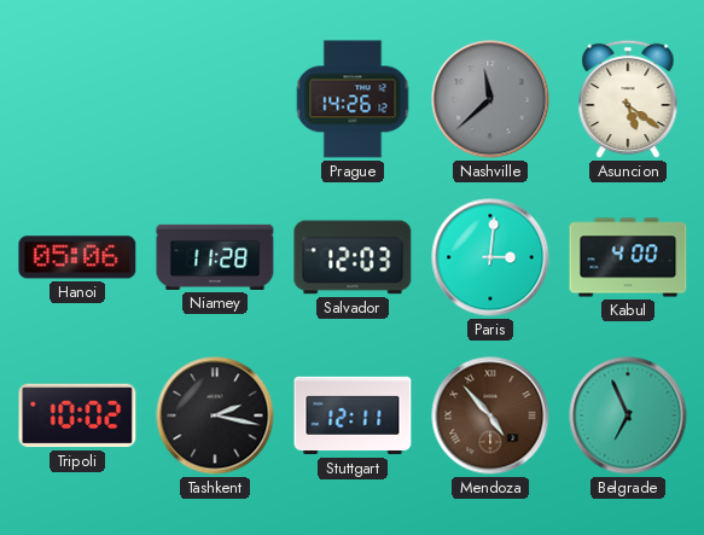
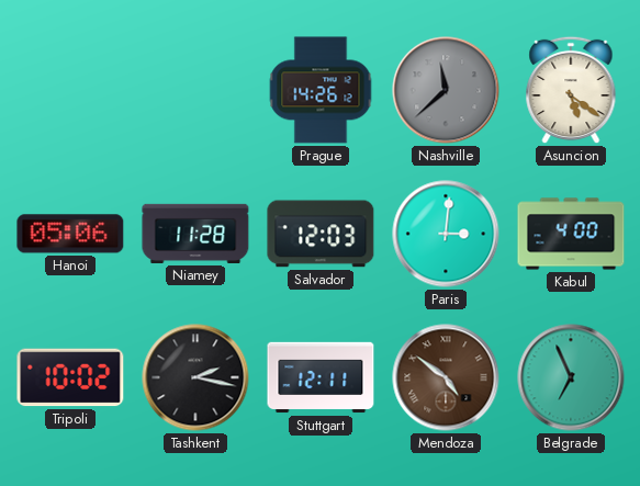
Mendoza: 4:53 -> 4:51
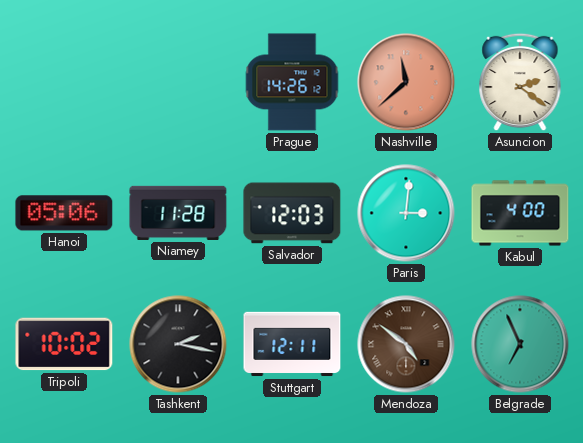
Nashville dial: grey -> salmon
Asuncion: 5:21 -> 2:21
